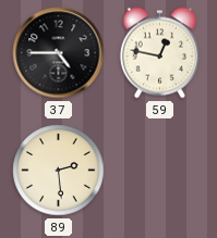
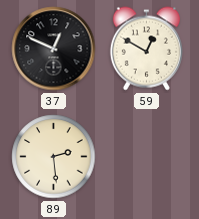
37: 4:45 -> 12:49
59: 12:47 -> 12:50
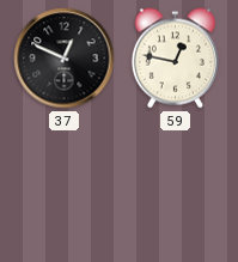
59: 12:50 -> 12:47
89: 2:29 -> none
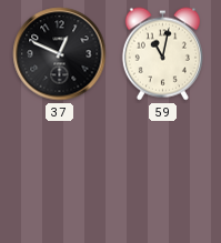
59: 12:47 -> 11:02
